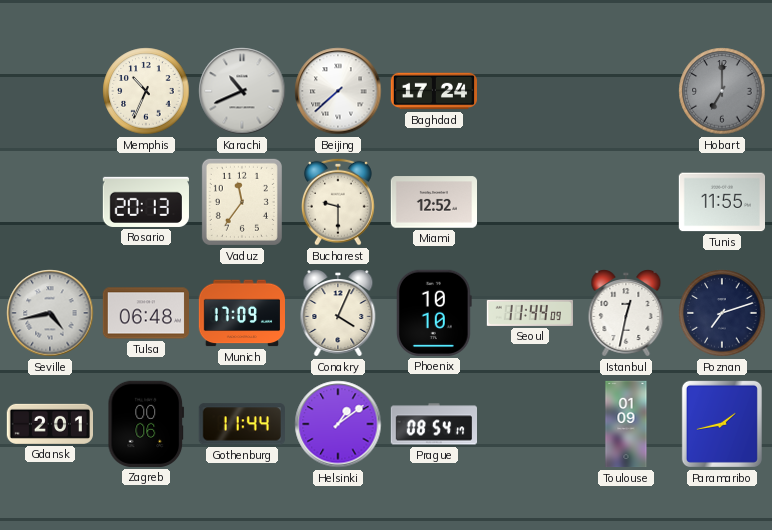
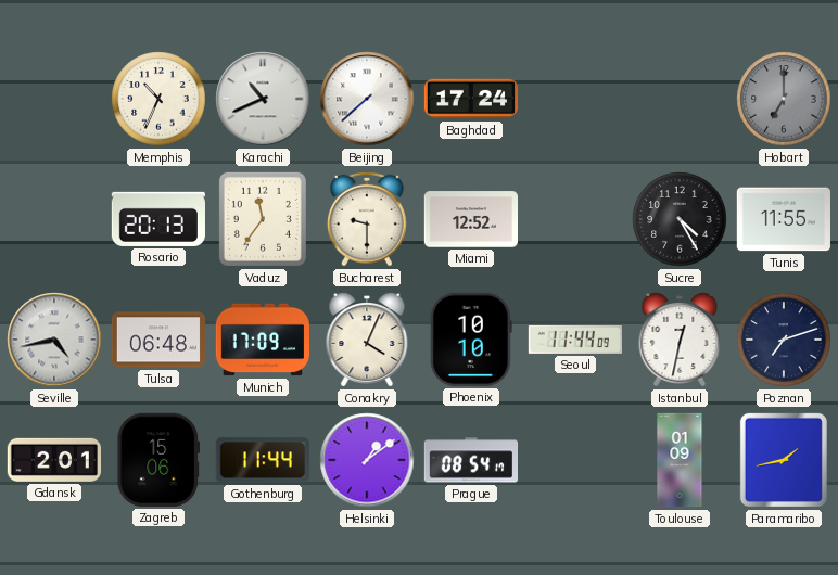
Sucre: none -> 4:25
Zagreb: 00:06 -> 15:06
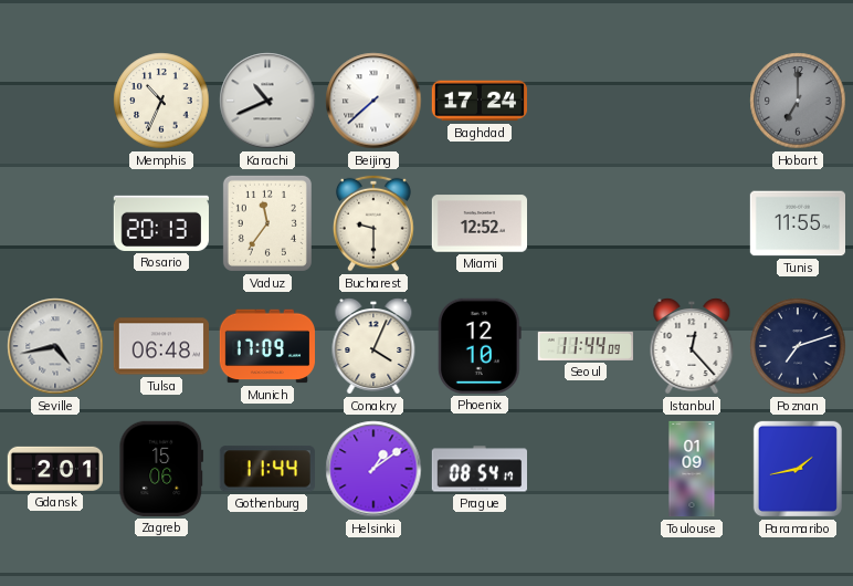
Sucre: 4:25 -> none
Phoenix: 10:10 -> 12:10
Istanbul: 12:32 -> 12:23
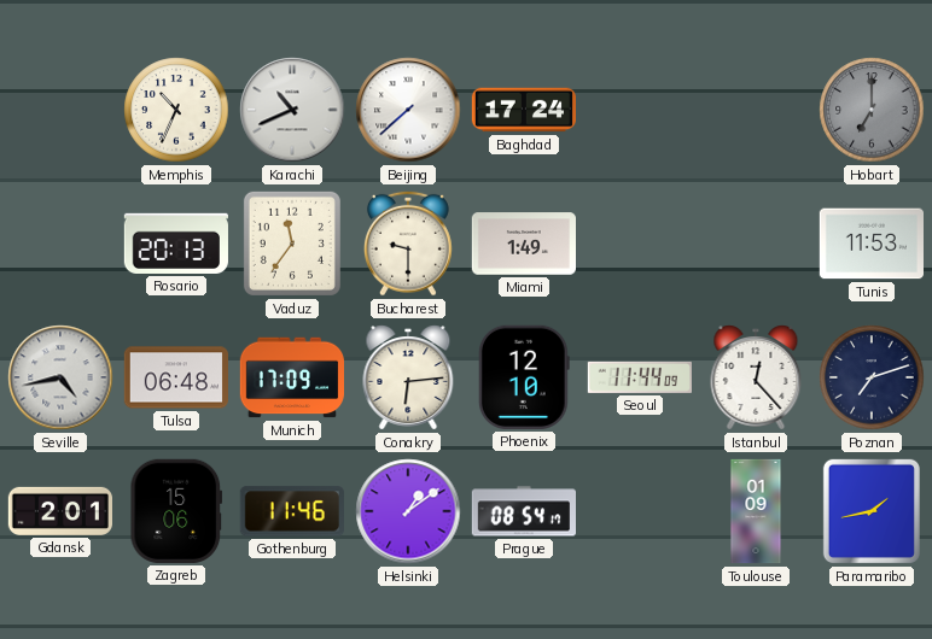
Miami: 12:52 -> 1:49
Tunis: 11:55 -> 11:53
Conakry: 4:04 -> 6:14
Gothenburg: 11:44 -> 11:46
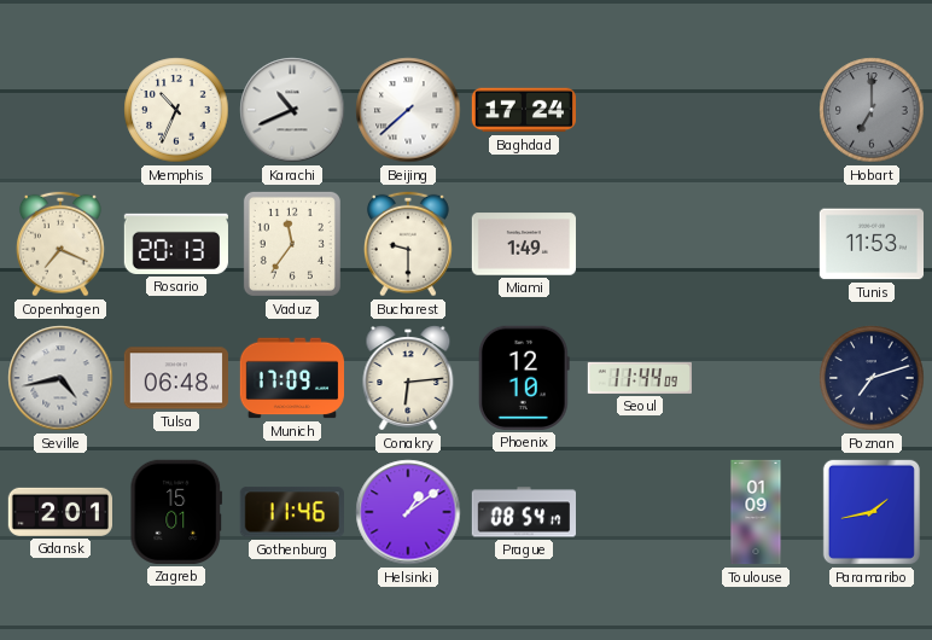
Copenhagen: none -> 7:19
Istanbul: 12:23 -> none
Zagreb: 15:06 -> 15:01
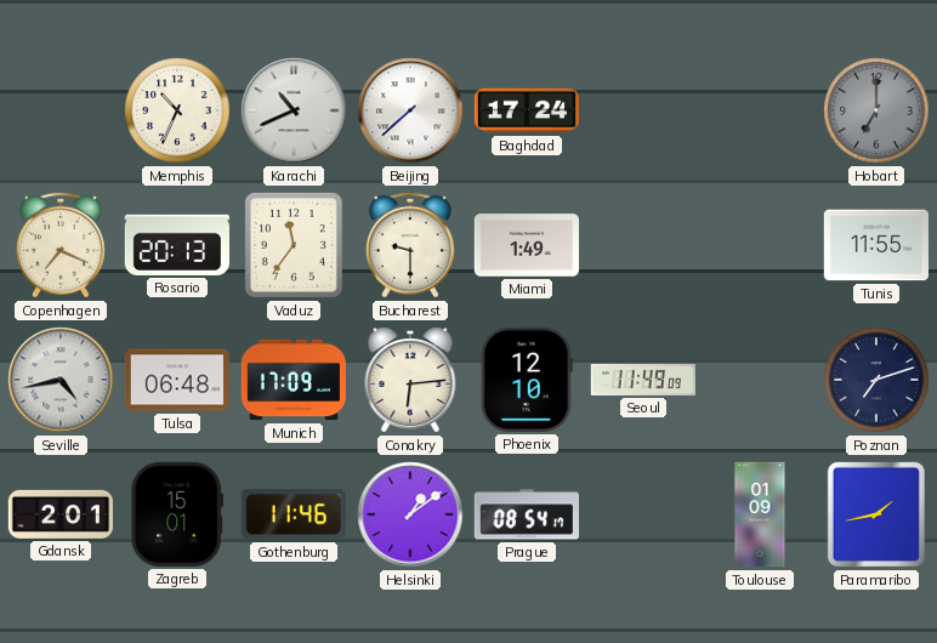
Tunis: 11:53 -> 11:55
Seoul: 11:44 -> 11:49
